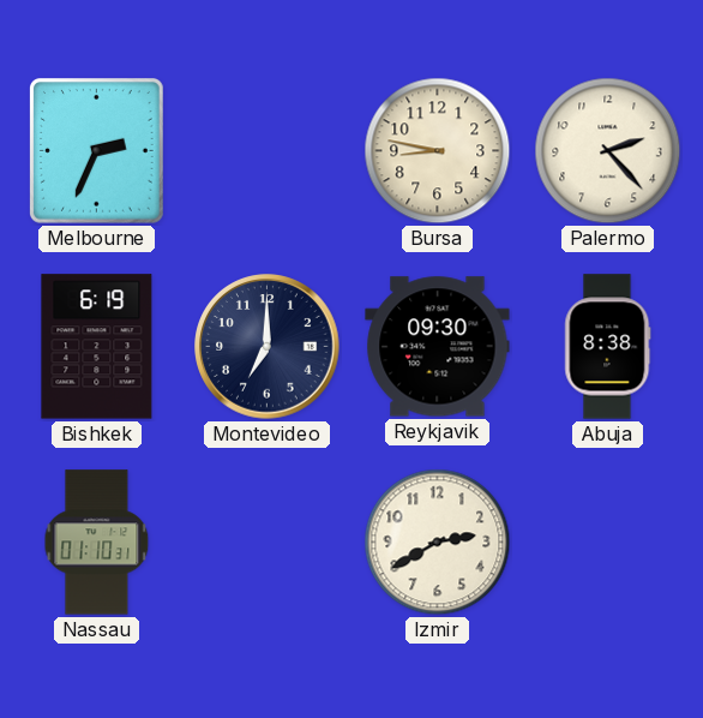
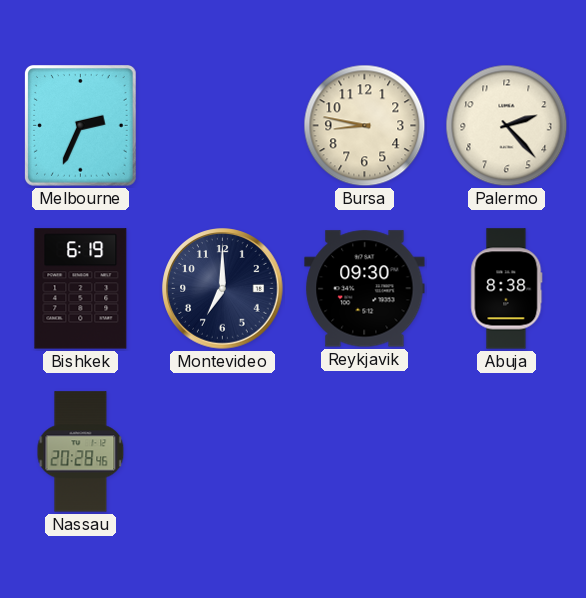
Nassau: 01:10 -> 20:28
Izmir: 2:40 -> none
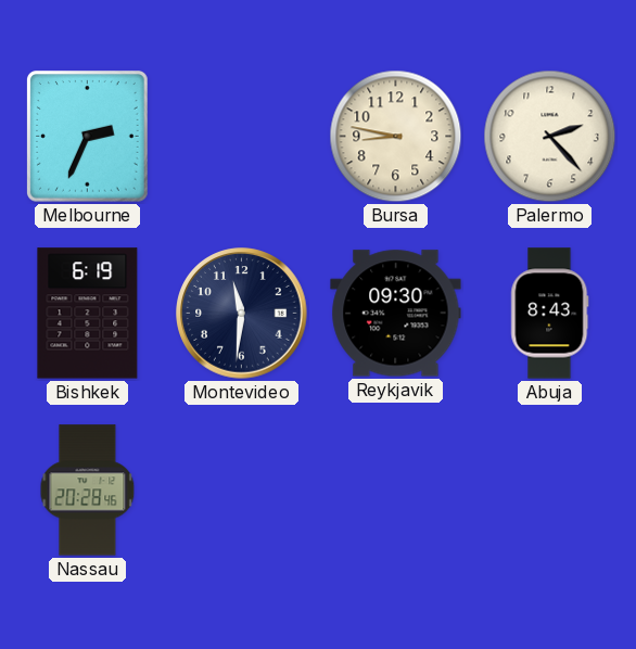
Montevideo: 7:00 -> 11:31
Abuja: 8:38 -> 8:43
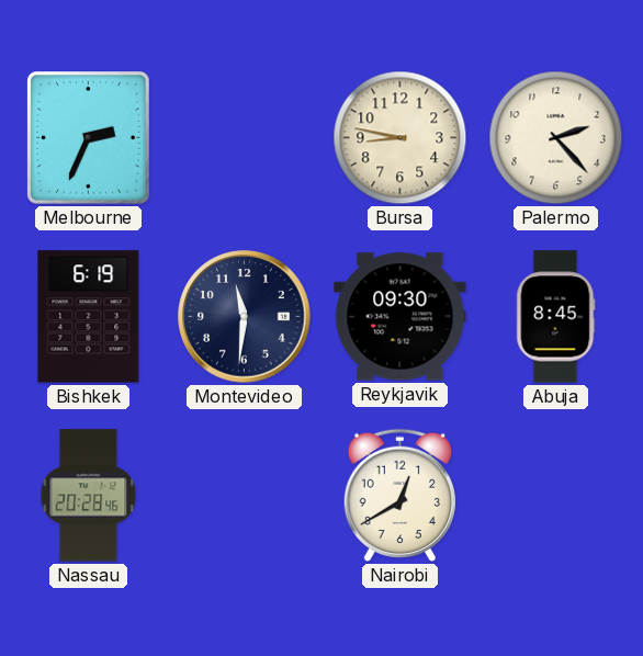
Abuja: 8:43 -> 8:45
Nairobi: none -> 12:40
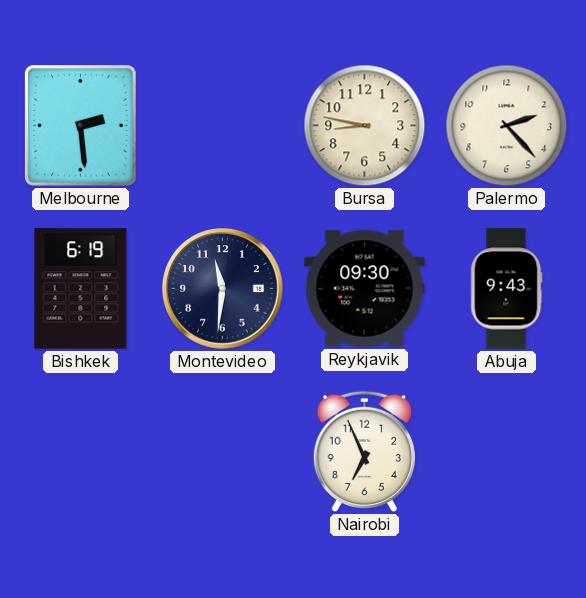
Melbourne: 2:34 -> 2:29
Abuja: 8:45 -> 9:43
Nassau: 20:28 -> none
Nairobi: 12:40 -> 6:56
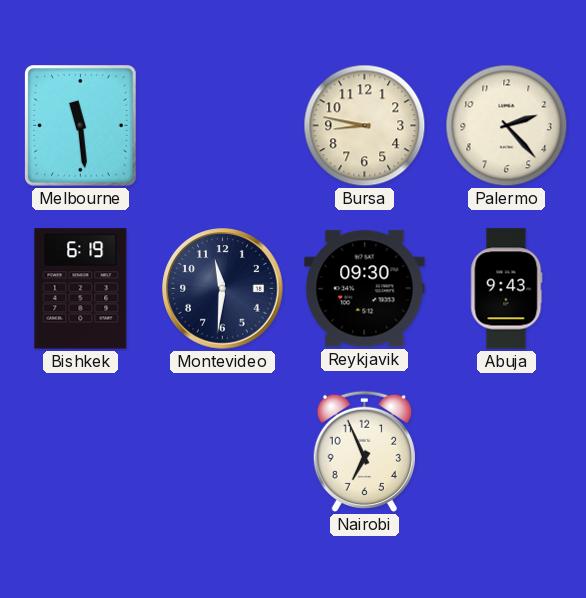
Melbourne: 2:29 -> 11:29
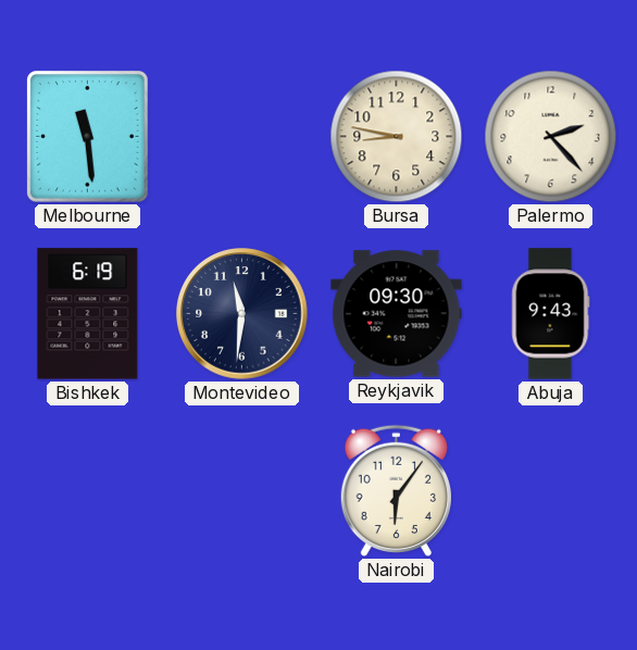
Nairobi: 6:56 -> 6:06
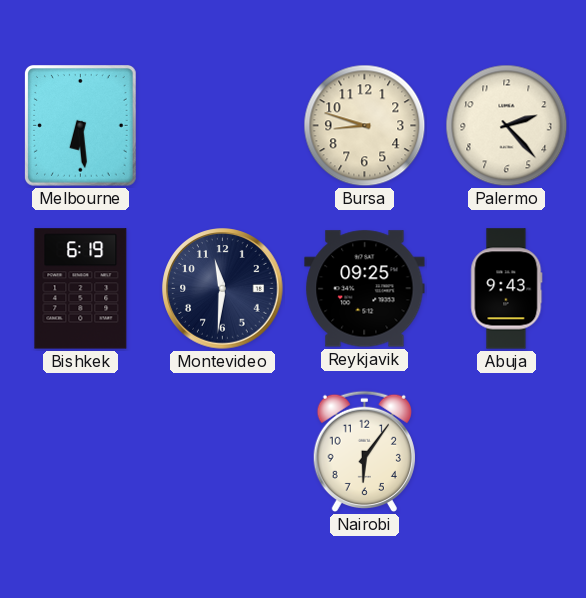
Melbourne: 11:29 -> 6:29
Bursa: 8:47 -> 8:48
Reykjavik: 09:30 -> 09:25
